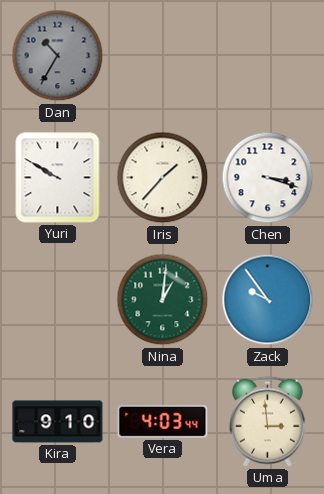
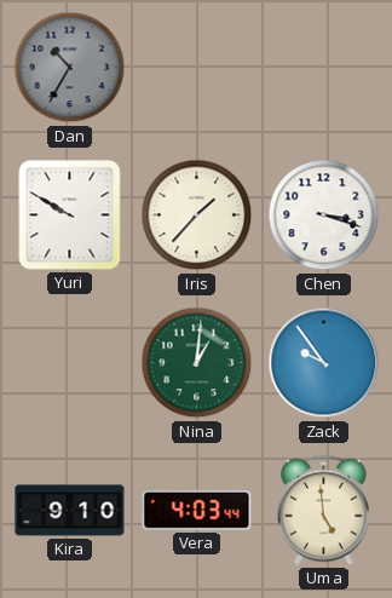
Uma: 2:59 -> 4:59
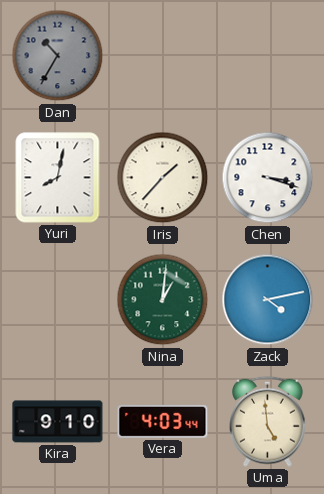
Yuri: 9:50 -> 8:02
Zack: 9:54 -> 4:13
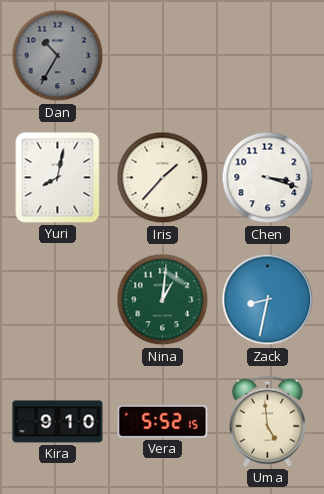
Zack: 4:13 -> 8:32
Vera: 4:03 -> 5:52
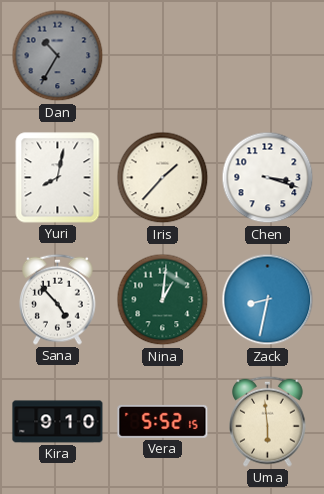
Sana: none -> 4:53
Uma: 4:59 -> 5:59
